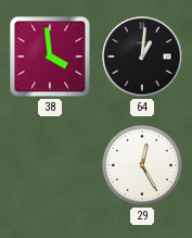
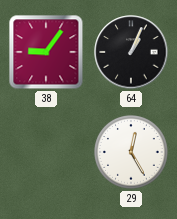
38: 3:59 -> 9:06
64: 1:01 -> 1:04
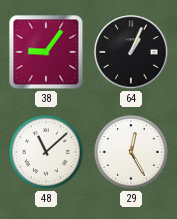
48: none -> 11:08
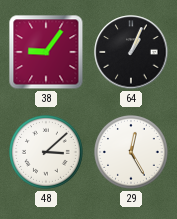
48: 11:08 -> 3:08
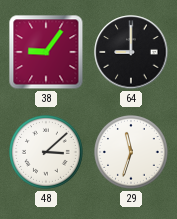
64: 1:04 -> 9:00
29: 12:25 -> 11:33
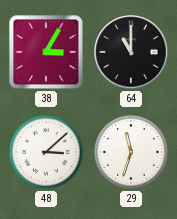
38: 9:06 -> 3:05
64: 9:00 -> 11:00
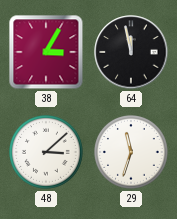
64: 11:00 -> 11:58
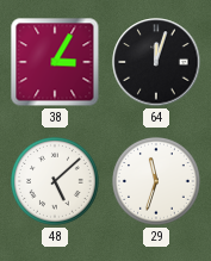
64: 11:58 -> 12:03
48: 3:08 -> 5:08
